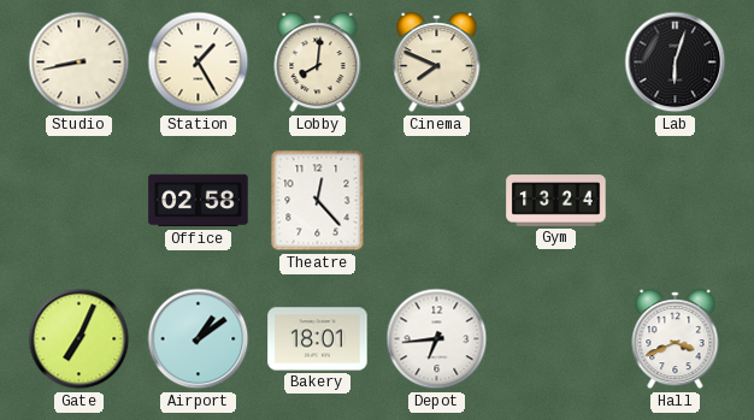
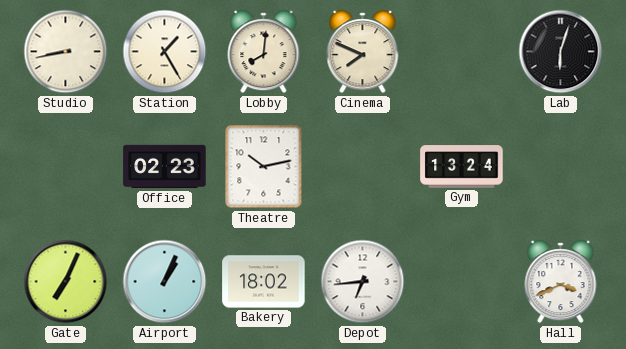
Office: 02:58 -> 02:23
Theatre: 12:23 -> 10:13
Airport: 1:09 -> 1:04
Bakery: 18:01 -> 18:02
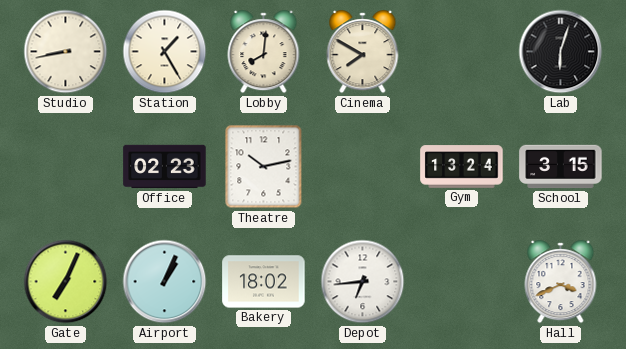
Cinema: 7:49 -> 7:50
School: none -> 3:15
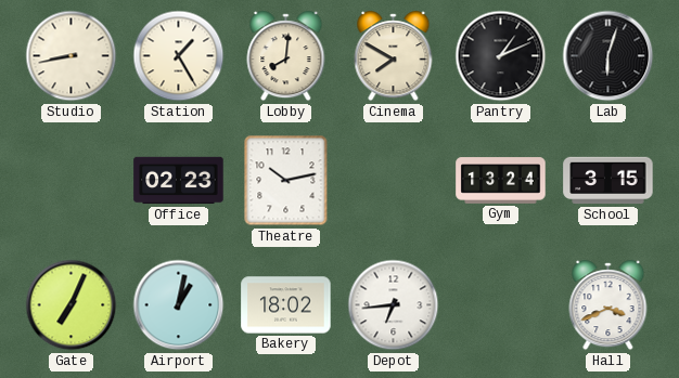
Pantry: none -> 1:11
Airport: 1:04 -> 1:02
